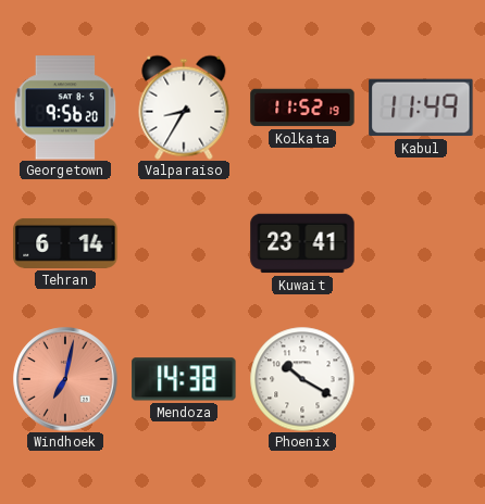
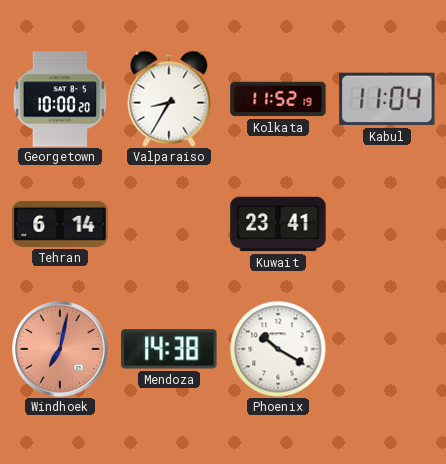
Georgetown: 9:56 -> 10:00
Kabul: 11:49 -> 11:04
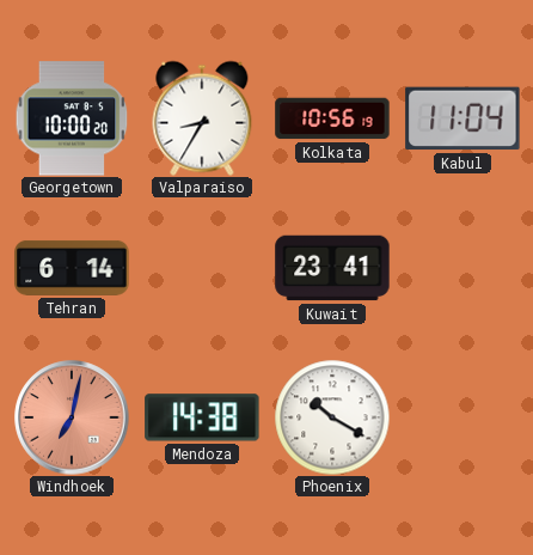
Kolkata: 11:52 -> 10:56
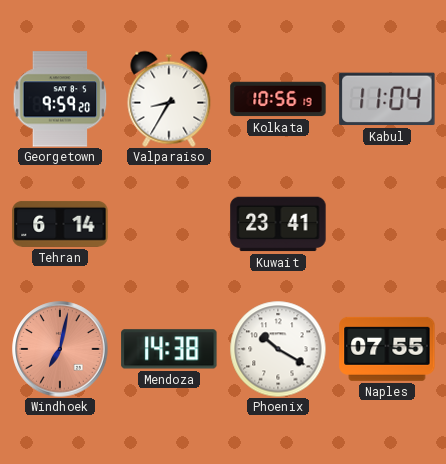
Georgetown: 10:00 -> 9:59
Naples: none -> 07:55
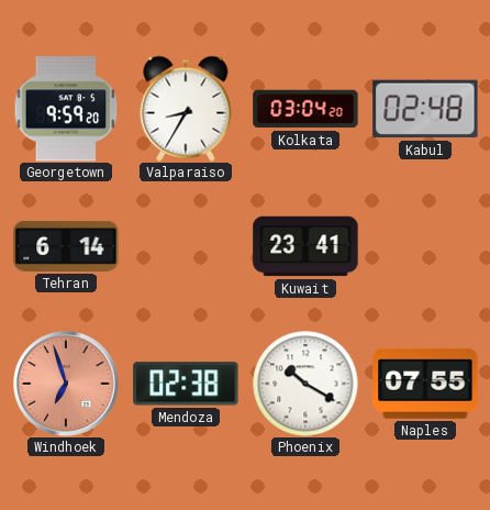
Kolkata: 10:56 -> 03:04
Kabul: 11:04 -> 02:48
Windhoek: 7:02 -> 6:57
Mendoza: 14:38 -> 02:38
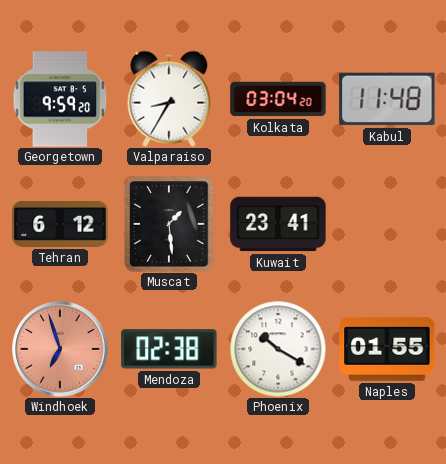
Kabul: 02:48 -> 11:48
Tehran: 6:14 -> 6:12
Muscat: none -> 1:29
Naples: 07:55 -> 01:55
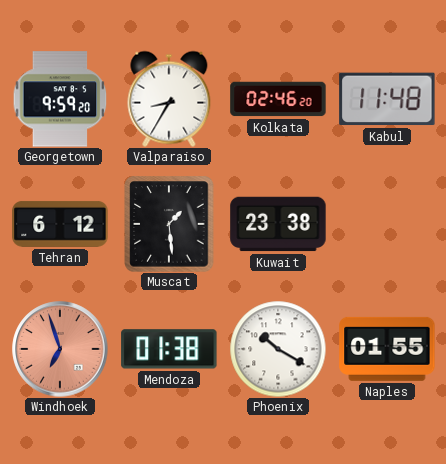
Kolkata: 03:04 -> 02:46
Kuwait: 23:41 -> 23:38
Mendoza: 02:38 -> 01:38
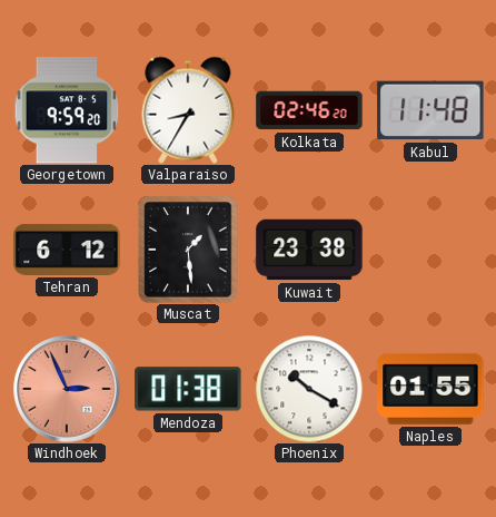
Windhoek: 6:57 -> 2:56
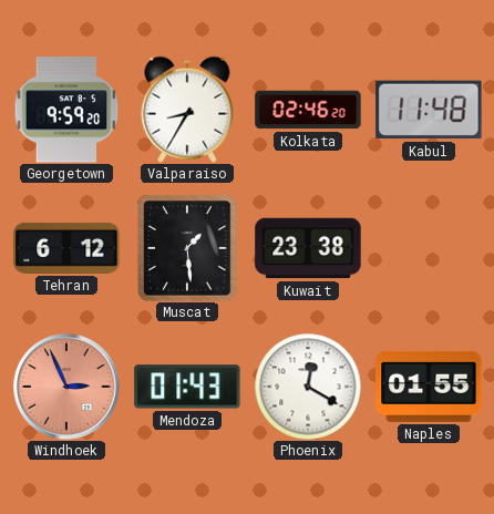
Mendoza: 01:38 -> 01:43
Phoenix: 10:20 -> 12:20
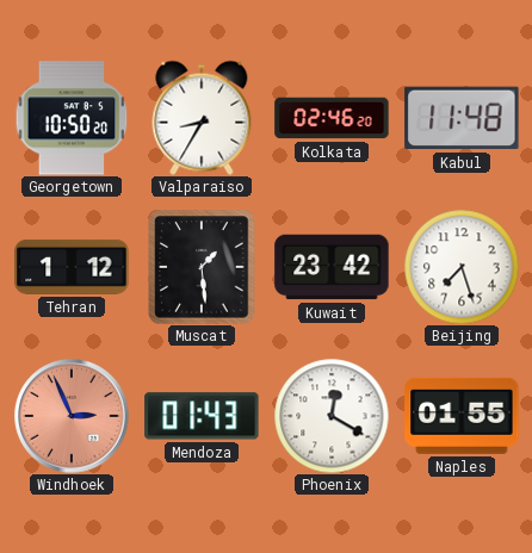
Georgetown: 9:59 -> 10:50
Tehran: 6:12 -> 1:12
Kuwait: 23:38 -> 23:42
Beijing: none -> 7:27
